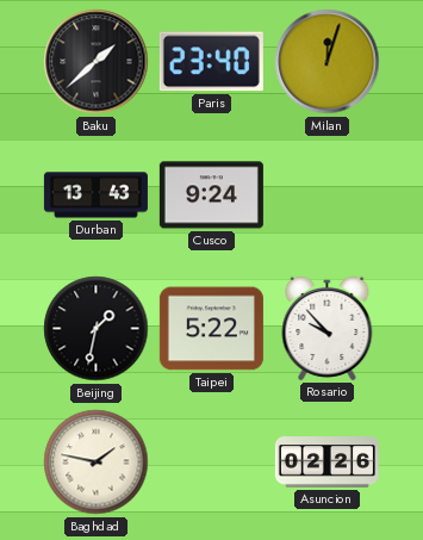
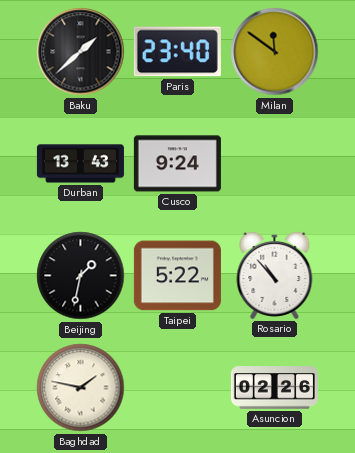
Milan: 12:03 -> 11:51
Rosario: 9:53 -> 10:53
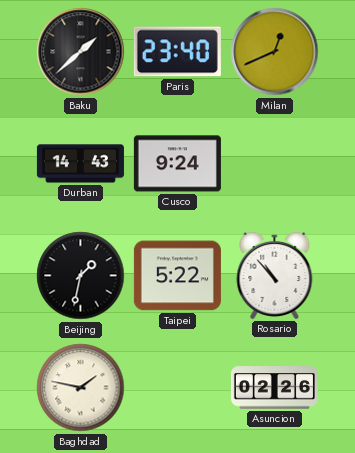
Milan: 11:51 -> 12:41
Durban: 13:43 -> 14:43
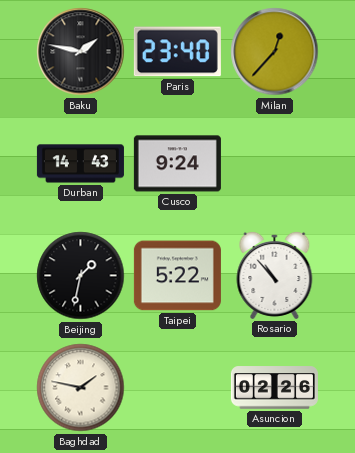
Baku: 1:38 -> 1:47
Milan: 12:41 -> 12:37
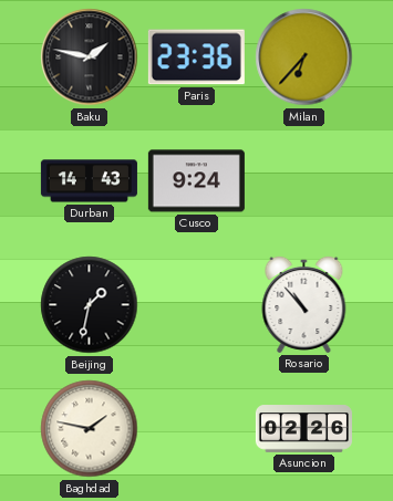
Paris: 23:40 -> 23:36
Milan: 12:37 -> 6:37
Taipei: 5:22 -> none
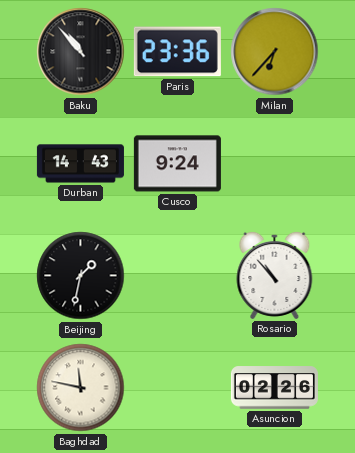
Baku: 1:47 -> 10:53
Baghdad: 1:47 -> 11:47
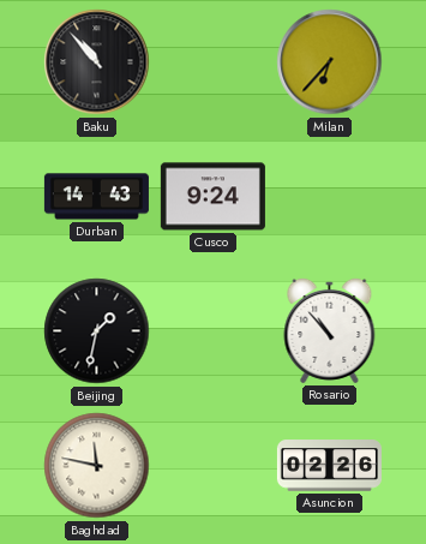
Paris: 23:36 -> none
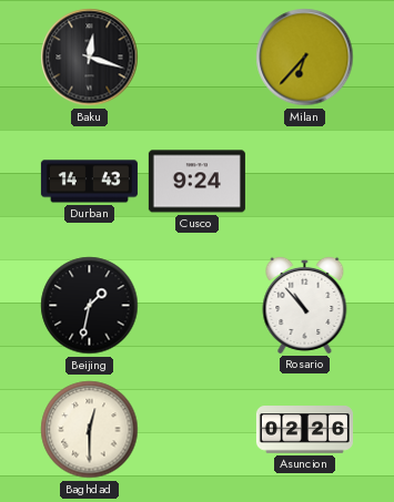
Baku: 10:53 -> 12:18
Baghdad: 11:47 -> 12:30
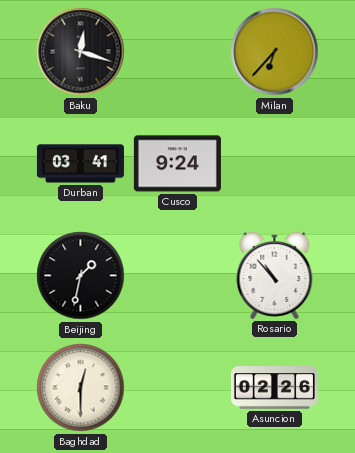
Durban: 14:43 -> 03:41
